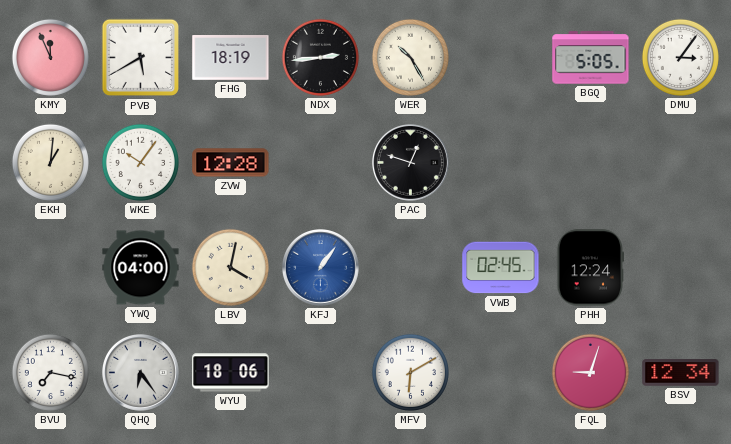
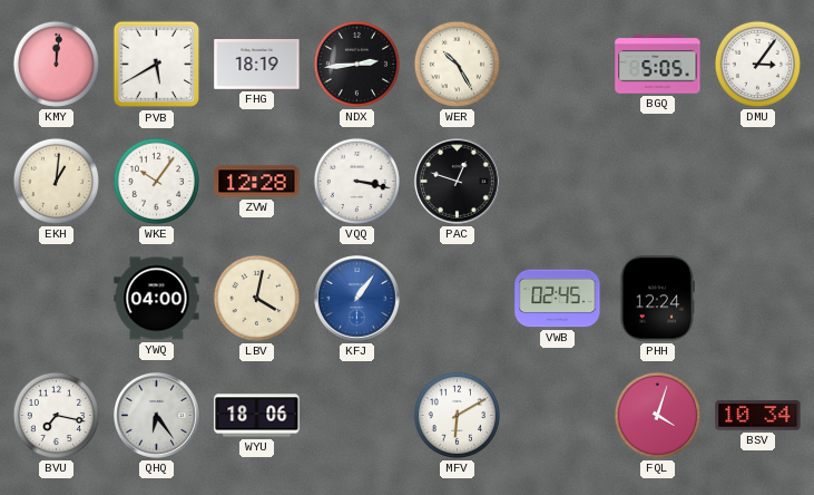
KMY: 11:56 -> 12:01
VQQ: none -> 3:17
FQL: 9:03 -> 4:03
BSV: 12:34 -> 10:34
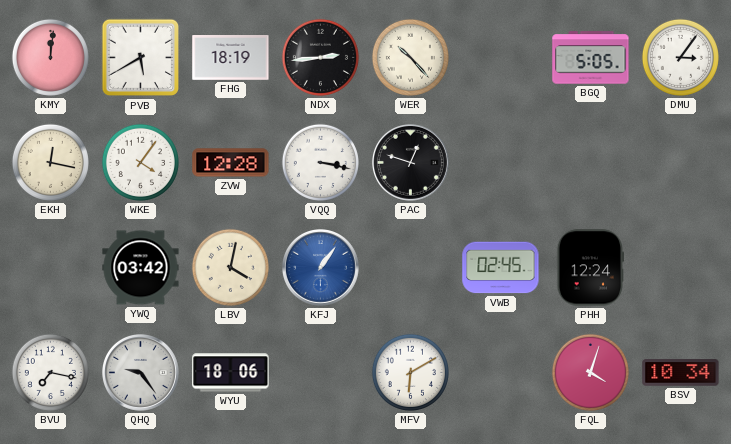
WER: 10:25 -> 10:23
EKH: 1:01 -> 12:17
WKE: 10:06 -> 4:06
YWQ: 04:00 -> 03:42
QHQ: 6:24 -> 9:24
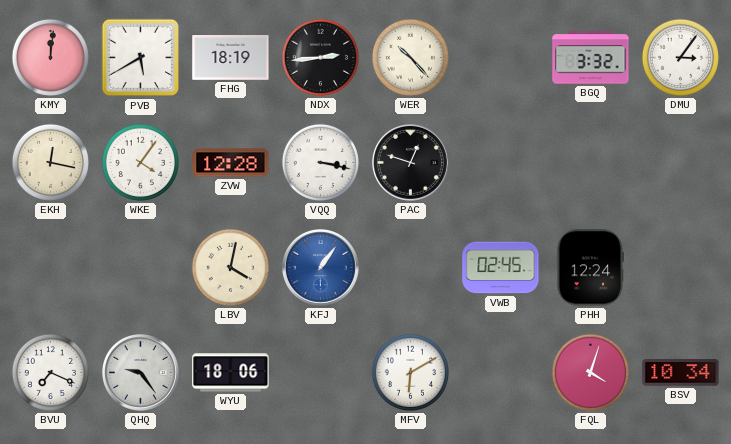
BGQ: 5:05 -> 3:32
YWQ: 03:42 -> none
BVU: 7:17 -> 7:19
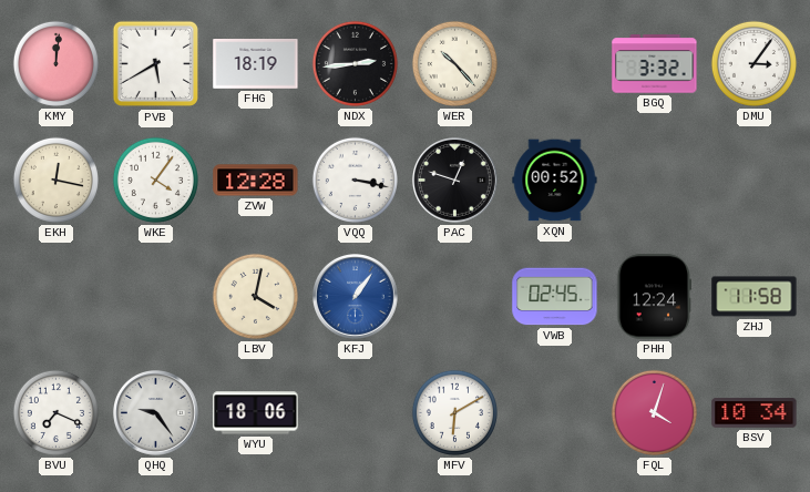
XQN: none -> 00:52
ZHJ: none -> 11:58
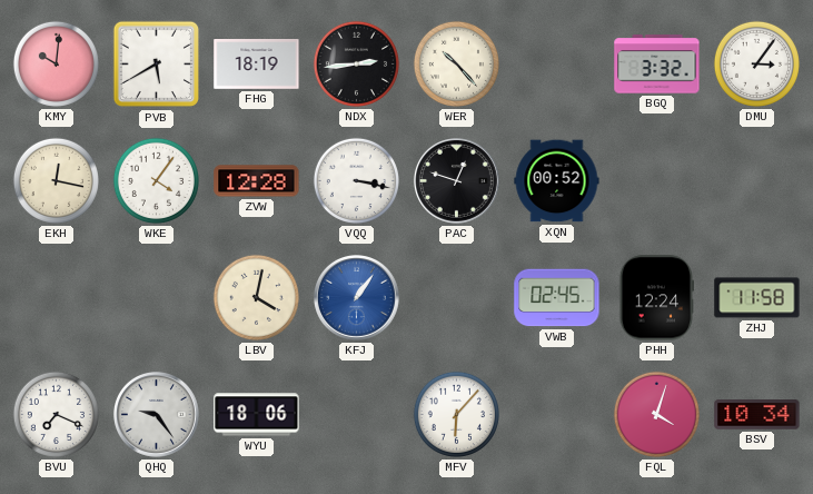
KMY: 12:01 -> 10:01
MFV: 6:10 -> 6:07
